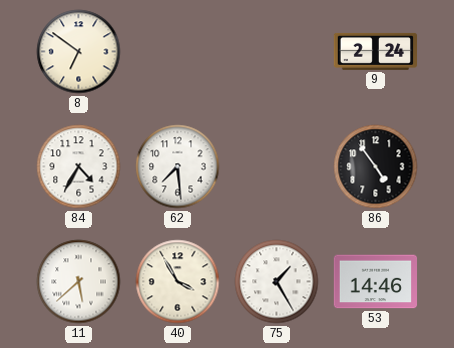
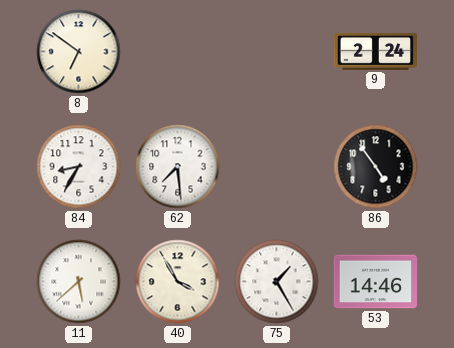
84: 4:35 -> 8:35
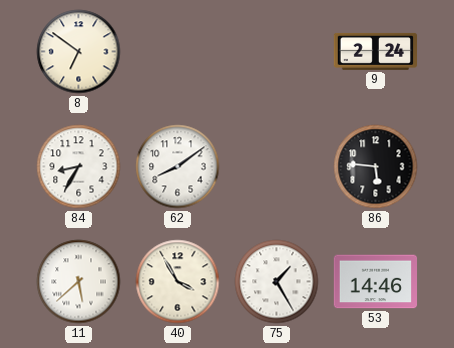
62: 7:29 -> 8:09
86: 4:54 -> 5:46
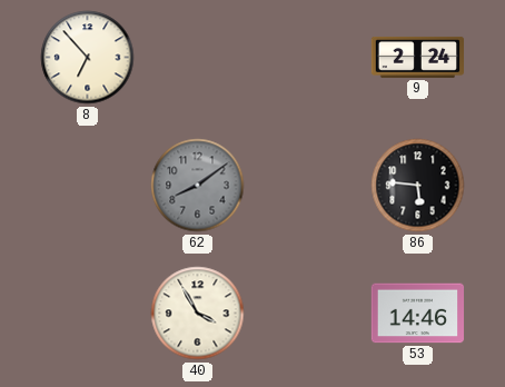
8: 6:51 -> 6:53
84: 8:35 -> none
62 dial: white -> grey
11: 5:38 -> none
75: 1:25 -> none
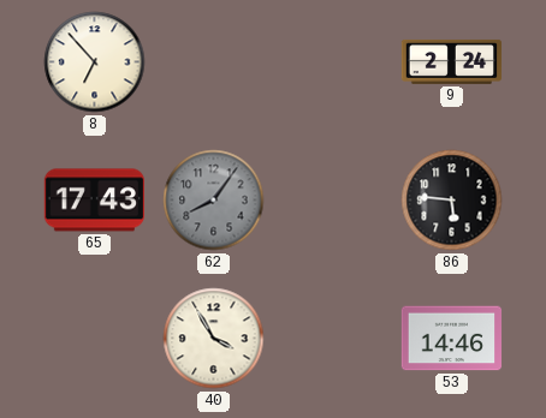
65: none -> 17:43
62: 8:09 -> 8:06
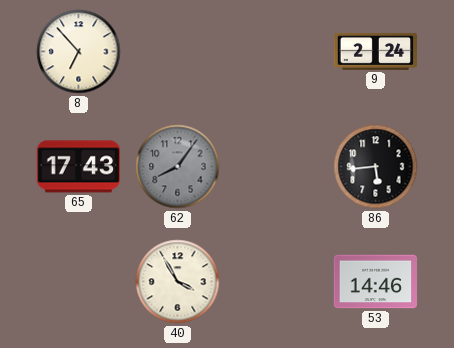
86: 5:46 -> 5:44
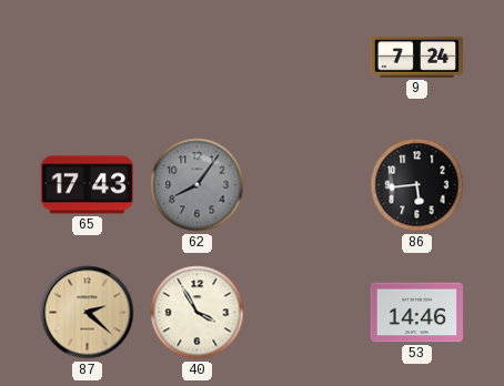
8: 6:53 -> none
9: 2:24 -> 7:24
87: none -> 2:22
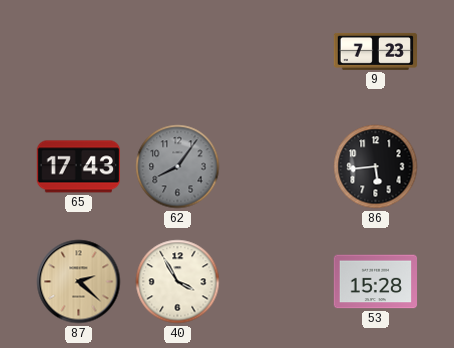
9: 7:24 -> 7:23
53: 14:46 -> 15:28
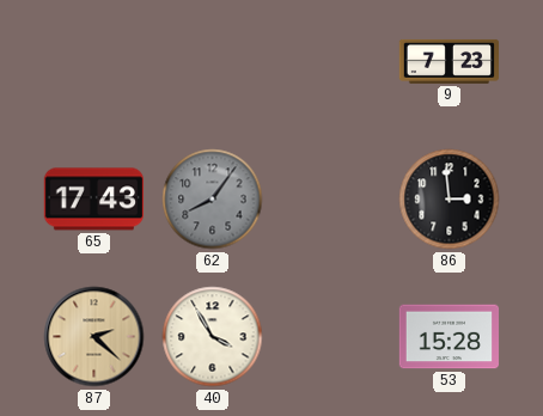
86: 5:44 -> 2:59
